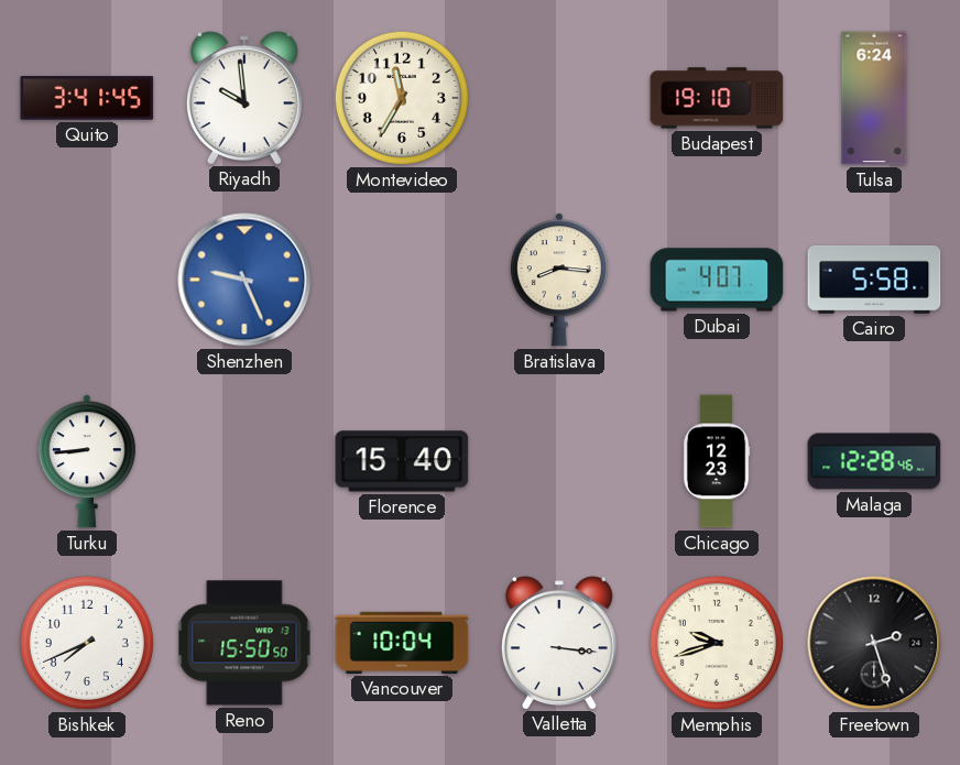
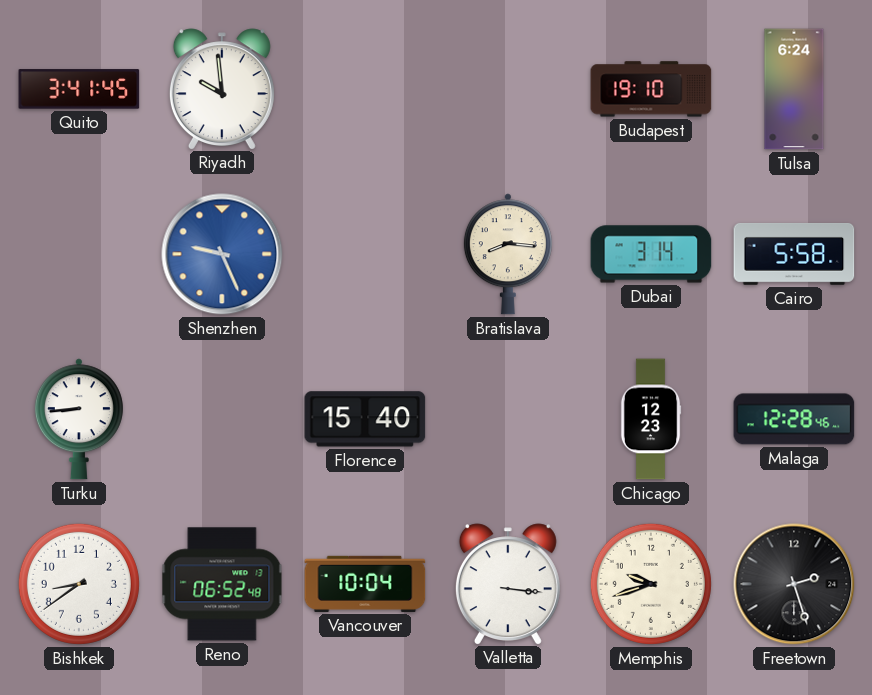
Montevideo: 11:35 -> none
Dubai: 4:07 -> 3:14
Bishkek: 7:41 -> 8:39
Reno: 15:50 -> 06:52
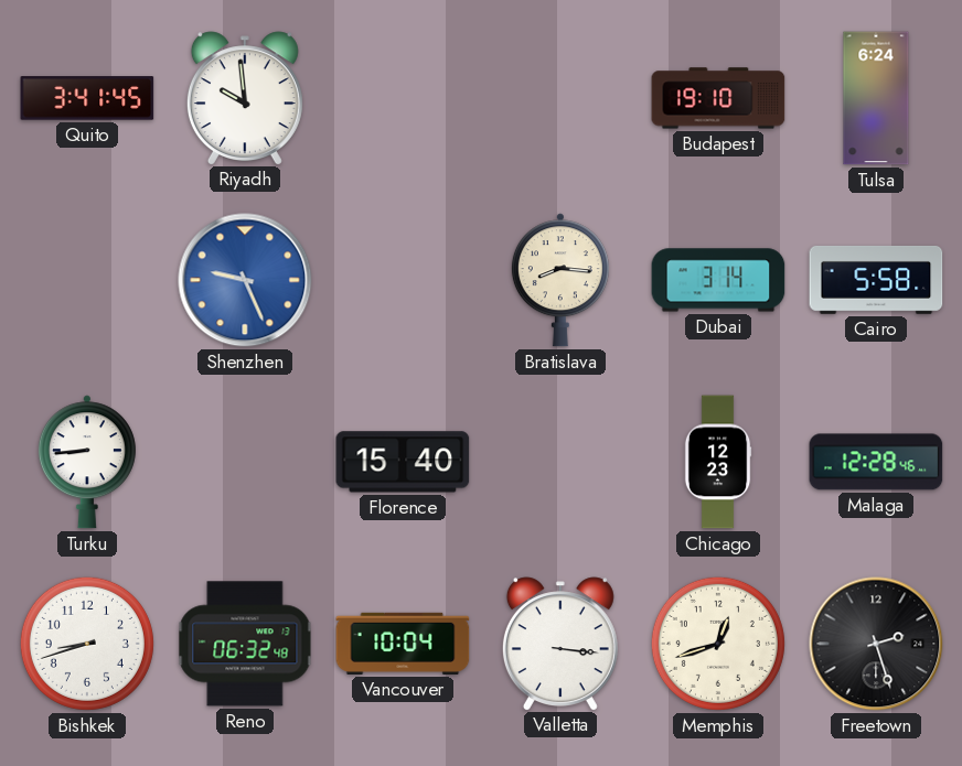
Bishkek: 8:39 -> 8:42
Reno: 06:52 -> 06:32
Memphis: 9:42 -> 12:42
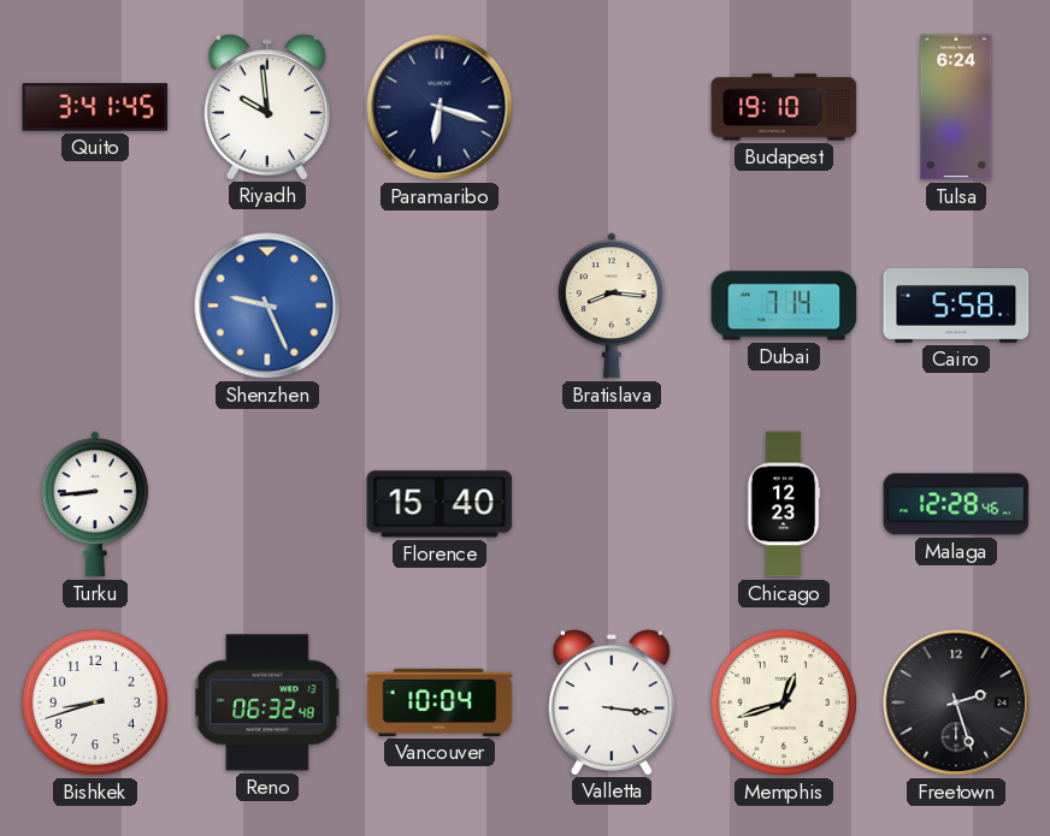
Paramaribo: none -> 6:18
Dubai: 3:14 -> 7:14
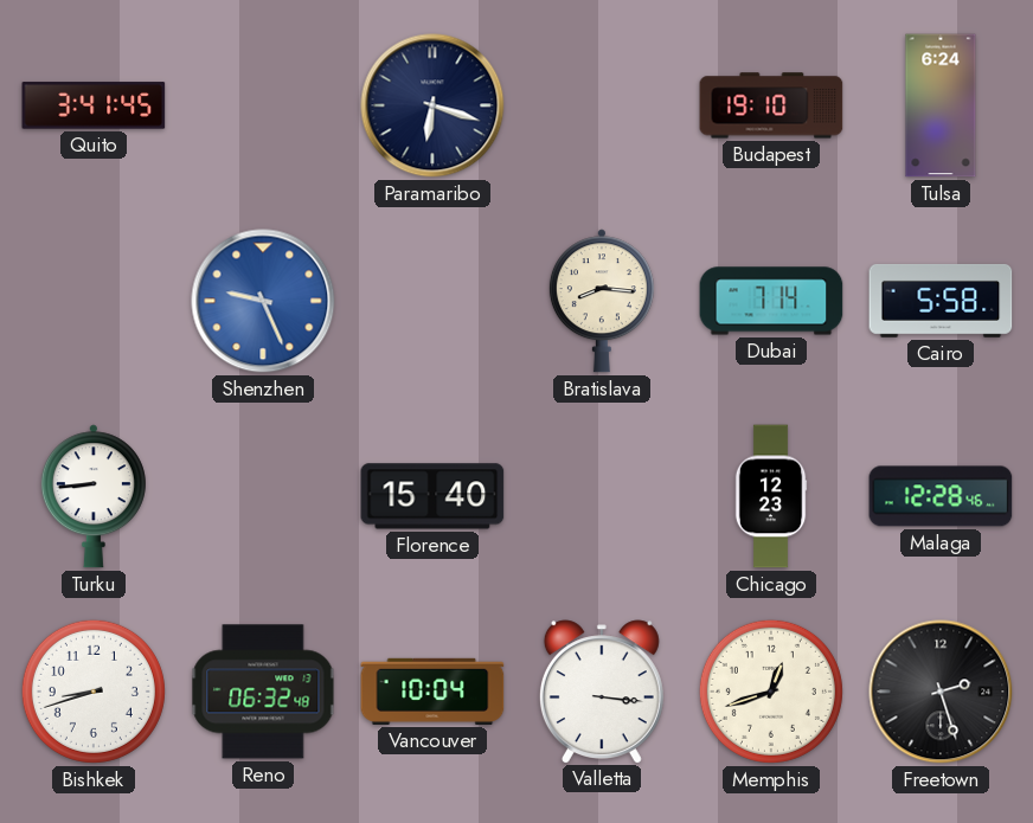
Riyadh: 9:59 -> none
